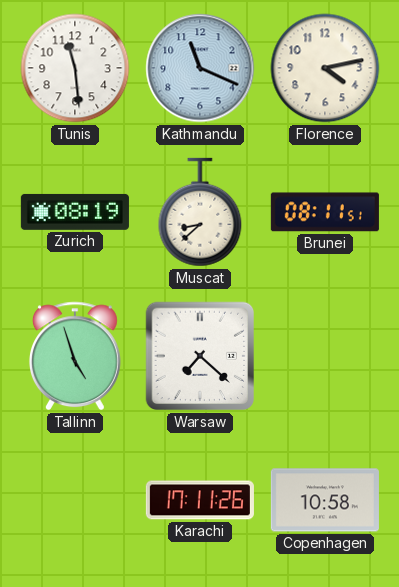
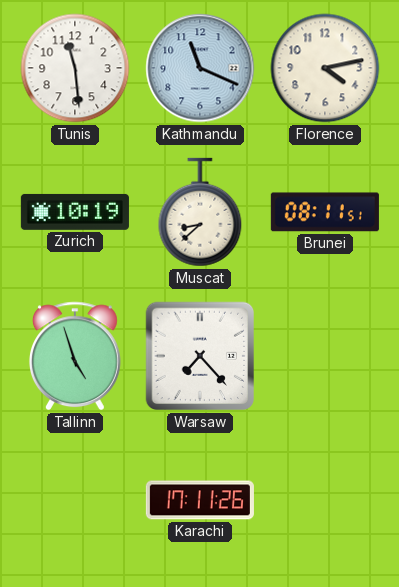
Zurich: 08:19 -> 10:19
Warsaw: 7:22 -> 7:23
Copenhagen: 10:58 -> none
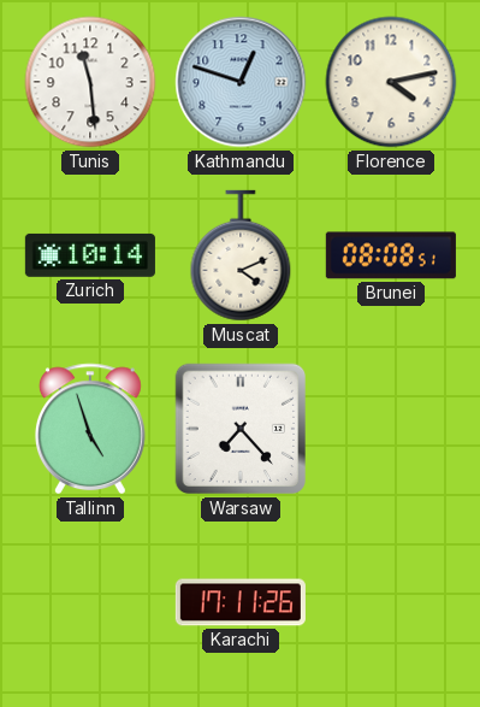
Kathmandu: 11:19 -> 12:48
Zurich: 10:19 -> 10:14
Muscat: 8:38 -> 4:11
Brunei: 08:11 -> 08:08
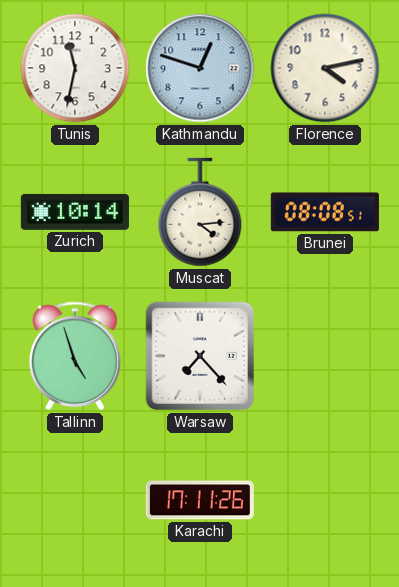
Tunis: 11:29 -> 11:32
Muscat: 4:11 -> 4:14
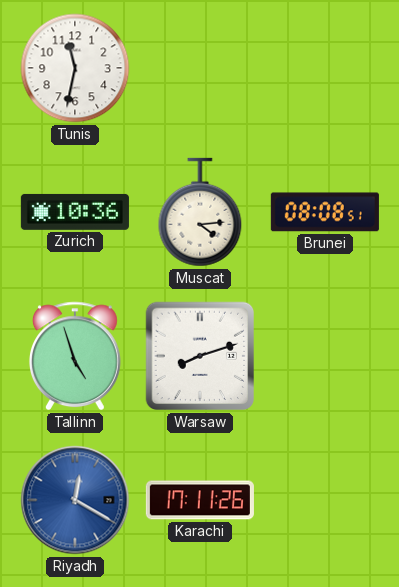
Kathmandu: 12:48 -> none
Florence: 4:13 -> none
Zurich: 10:14 -> 10:36
Warsaw: 7:23 -> 8:12
Riyadh: none -> 12:20
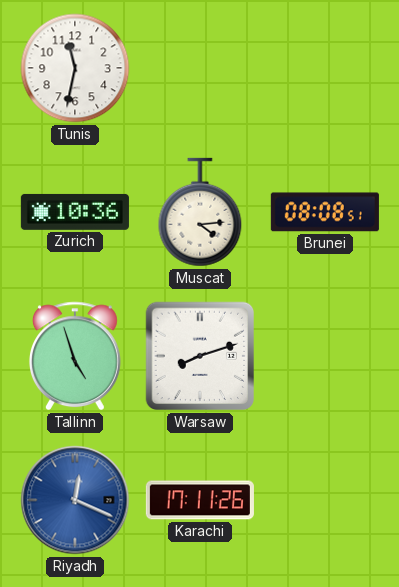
Riyadh: 12:20 -> 12:19
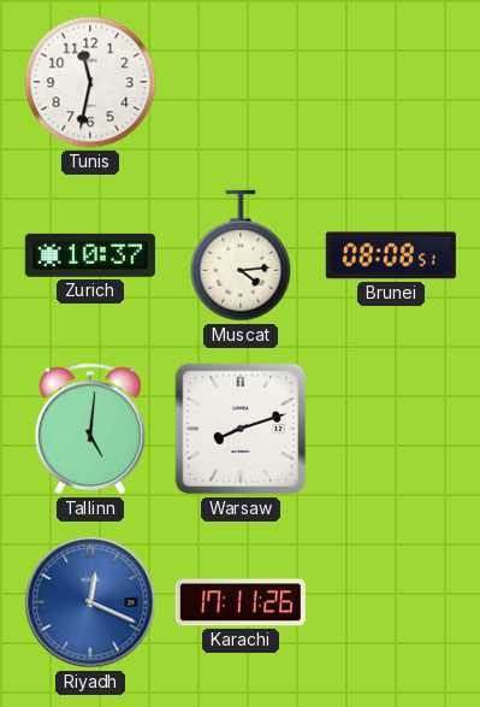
Zurich: 10:36 -> 10:37
Tallinn: 4:57 -> 5:01
